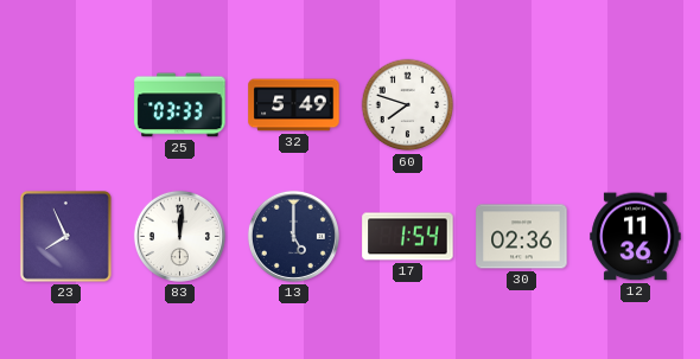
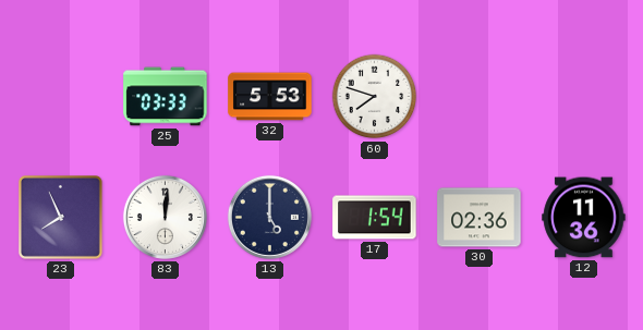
32: 5:49 -> 5:53
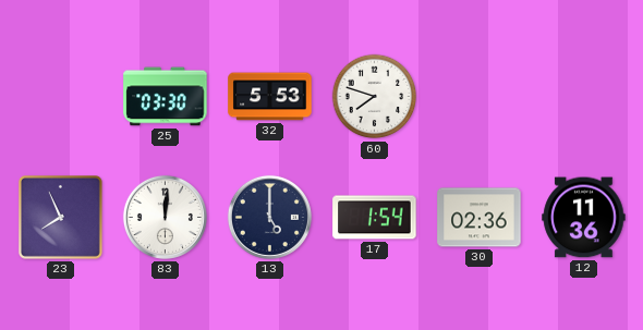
25: 03:33 -> 03:30
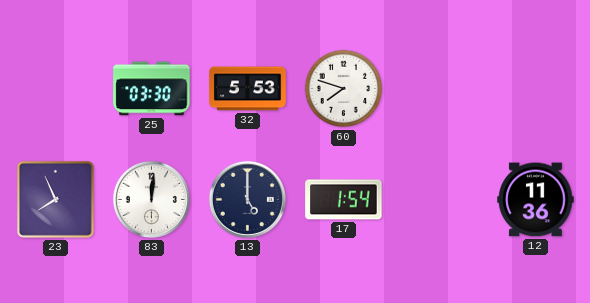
30: 02:36 -> none
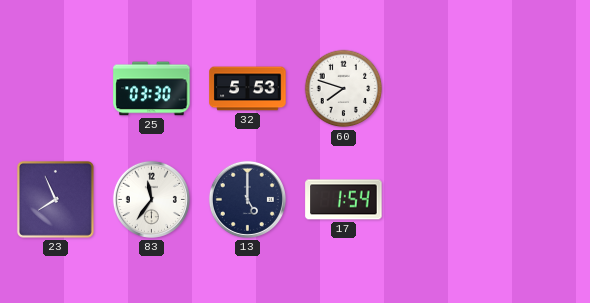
83: 12:01 -> 11:36
12: 11:36 -> none
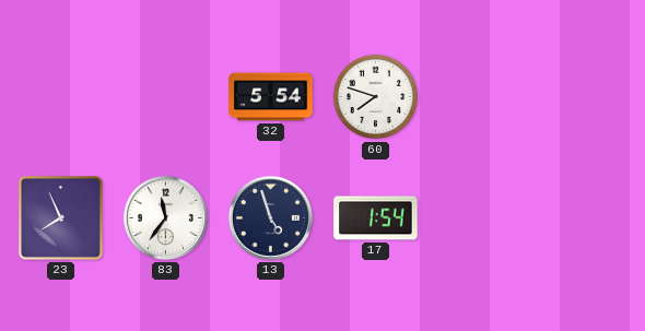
25: 03:30 -> none
32: 5:53 -> 5:54
13: 5:00 -> 4:57
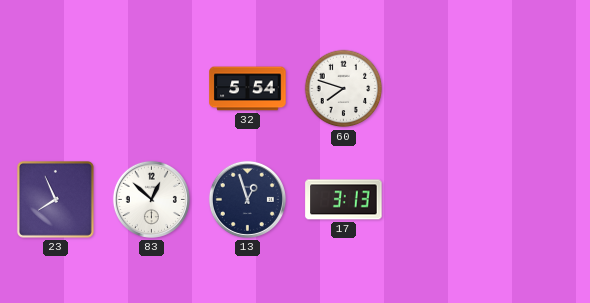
83: 11:36 -> 12:52
13: 4:57 -> 12:57
17: 1:54 -> 3:13
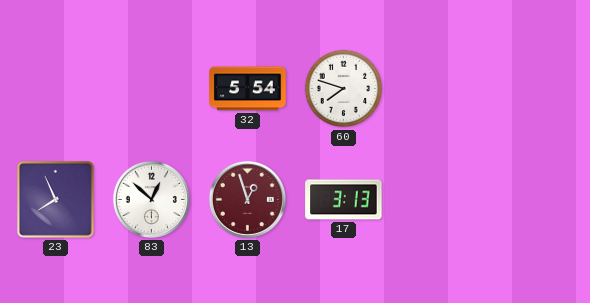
13 dial: navy -> burgundy
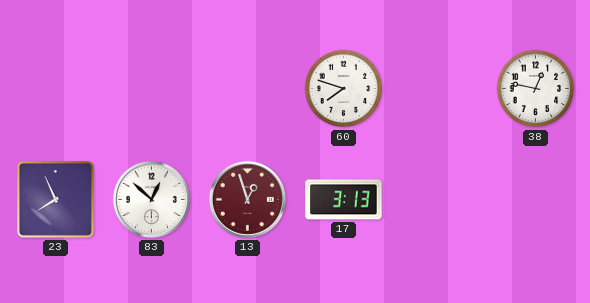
32: 5:54 -> none
38: none -> 12:47
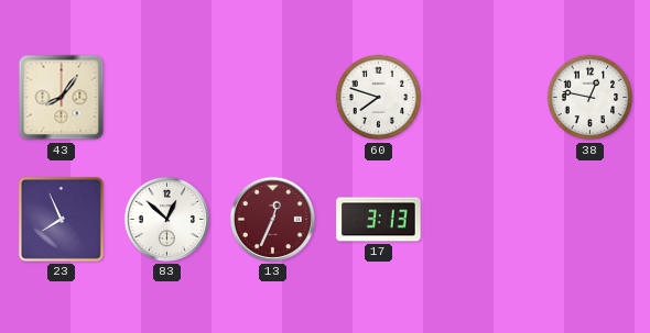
43: none -> 8:06
13: 12:57 -> 12:34
